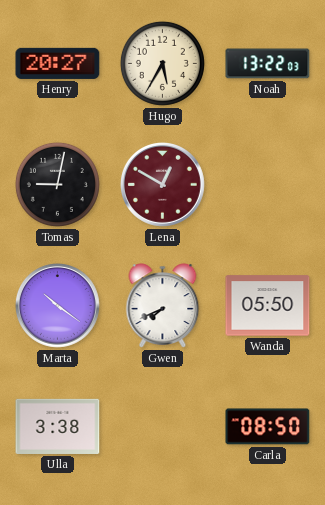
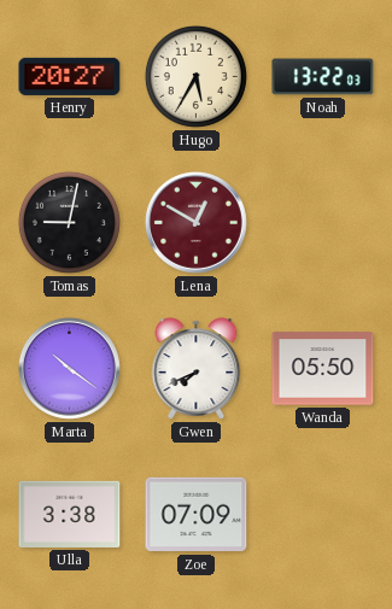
Zoe: none -> 07:09
Carla: 08:50 -> none
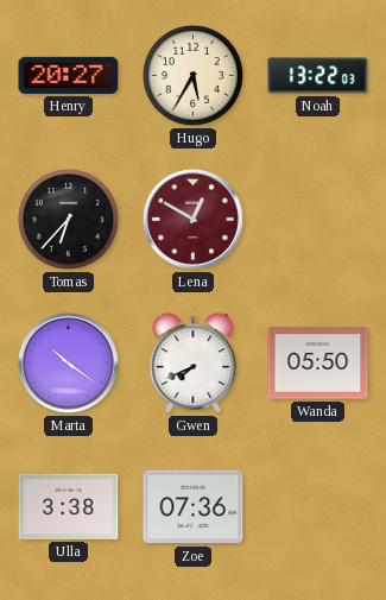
Tomas: 9:02 -> 6:37
Zoe: 07:09 -> 07:36
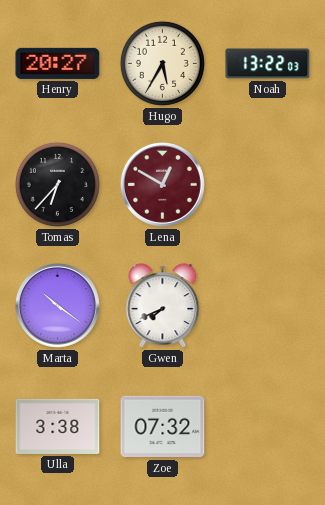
Wanda: 05:50 -> none
Zoe: 07:36 -> 07:32
